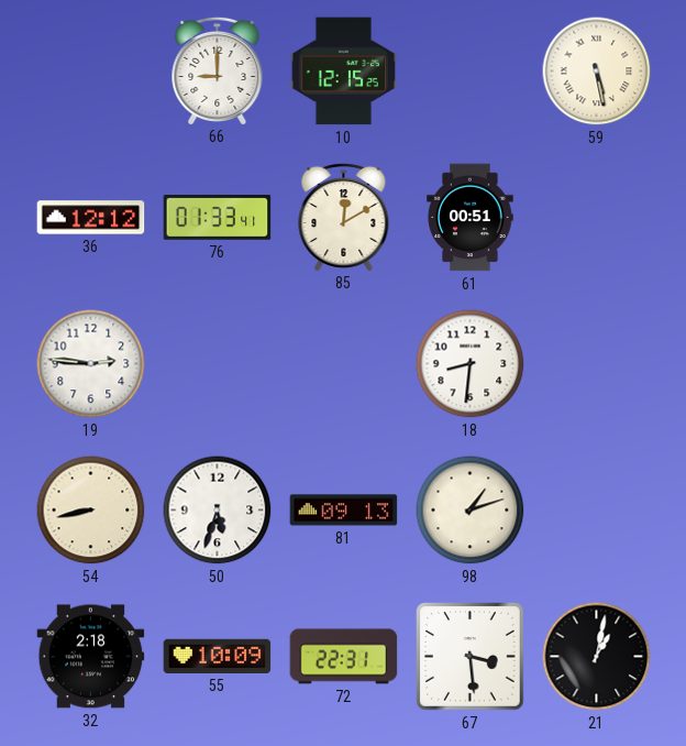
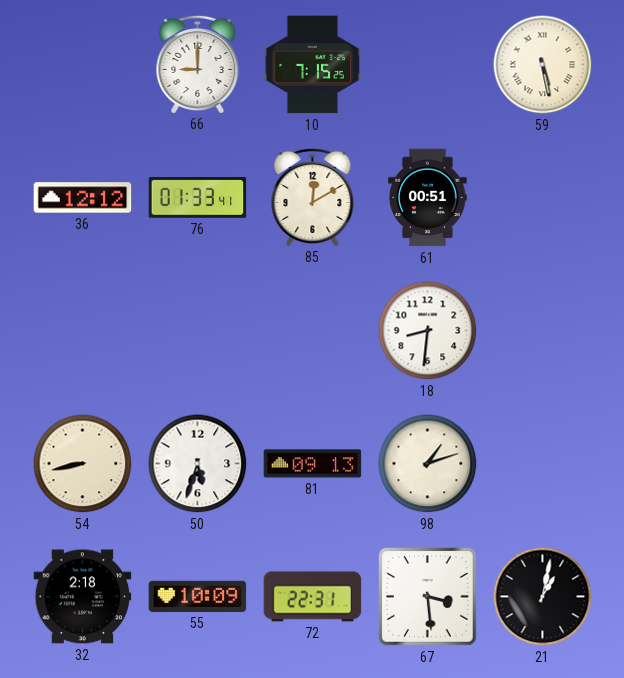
10: 12:15 -> 7:15
19: 2:46 -> none
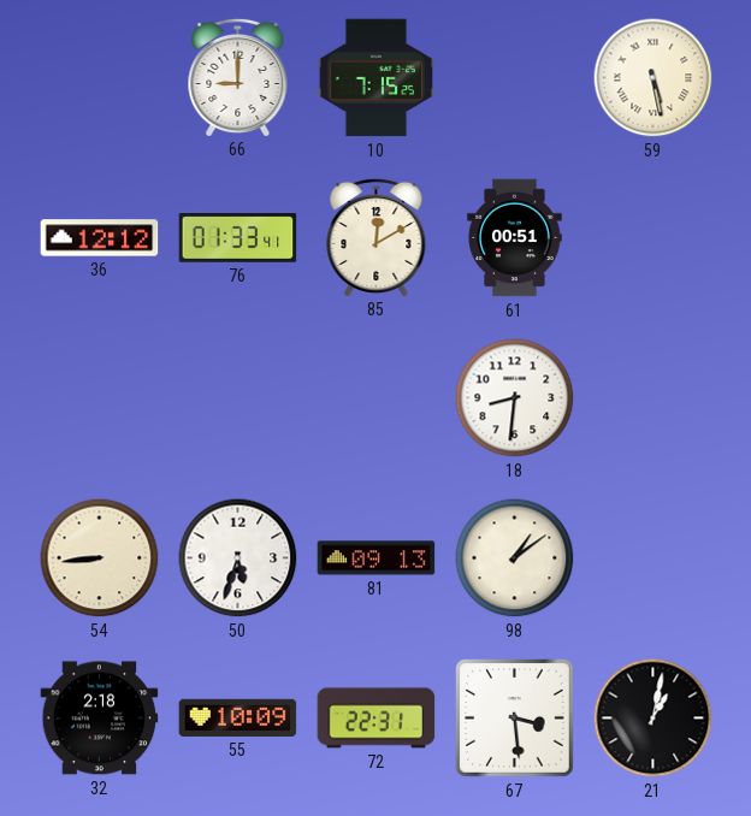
54: 8:43 -> 8:44
98: 1:12 -> 1:09
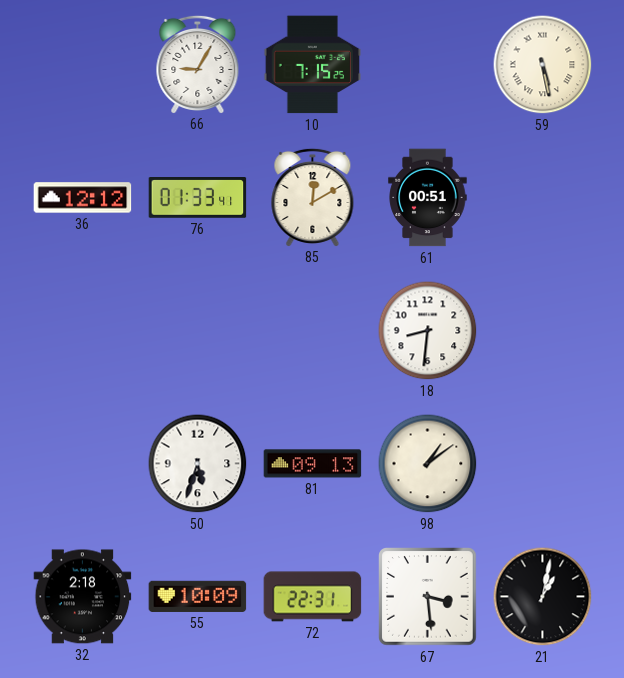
66: 9:00 -> 9:05
54: 8:44 -> none
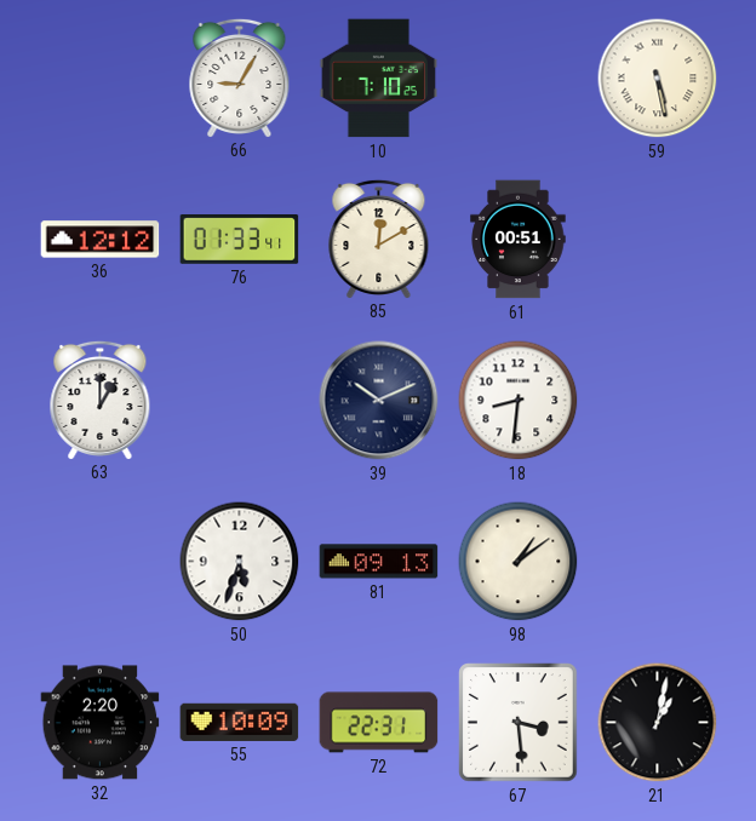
10: 7:15 -> 7:10
63: none -> 1:00
39: none -> 10:11
32: 2:18 -> 2:20
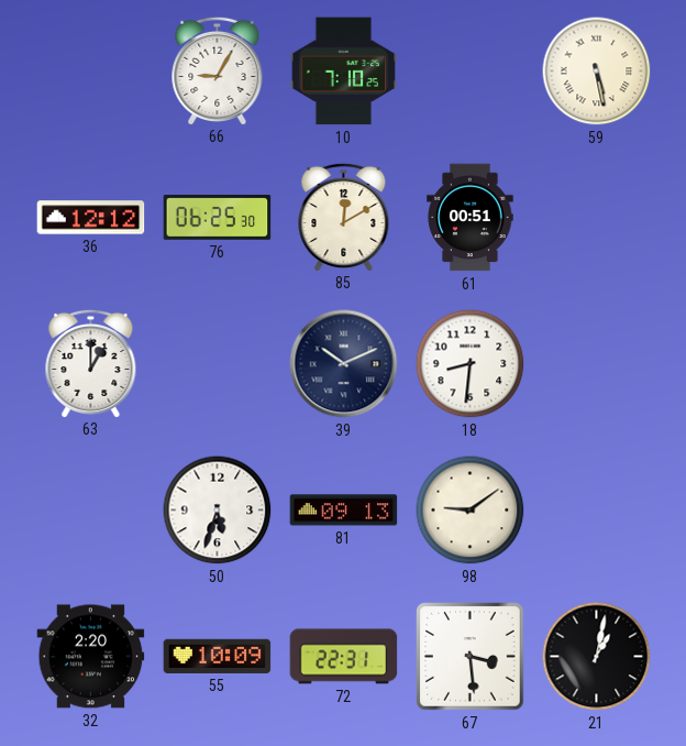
76: 01:33 -> 06:25
98: 1:09 -> 9:09
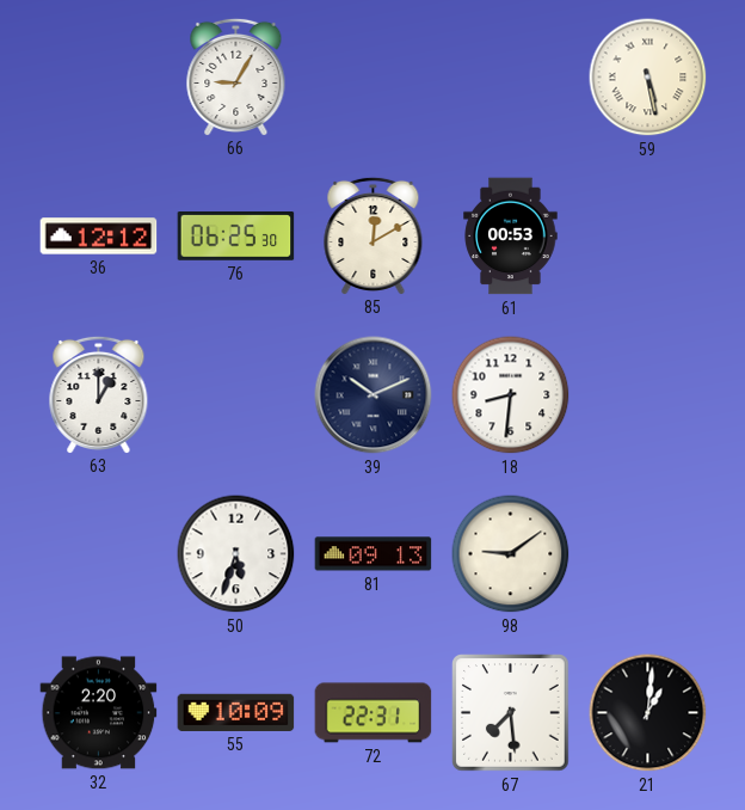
10: 7:10 -> none
61: 00:51 -> 00:53
67: 3:29 -> 7:29
21: 1:02 -> 1:01
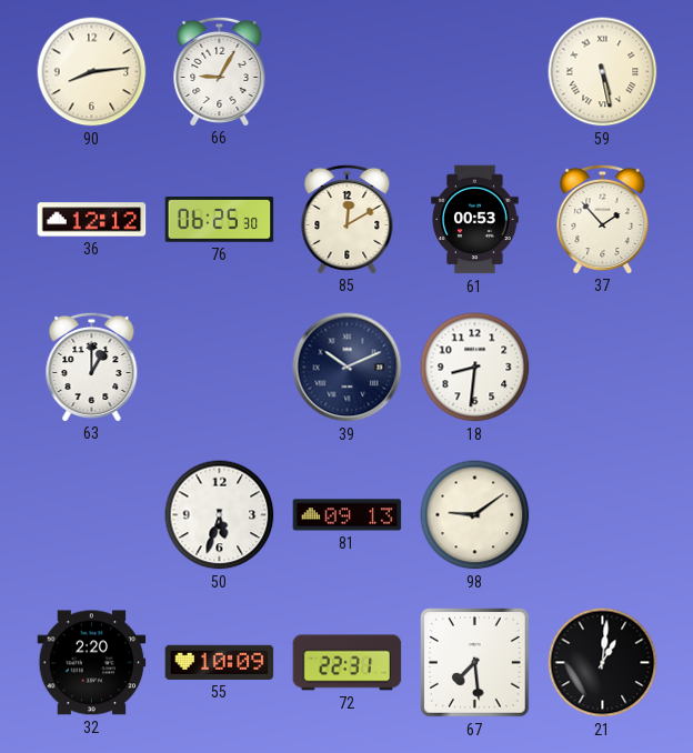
90: none -> 8:14
37: none -> 1:53
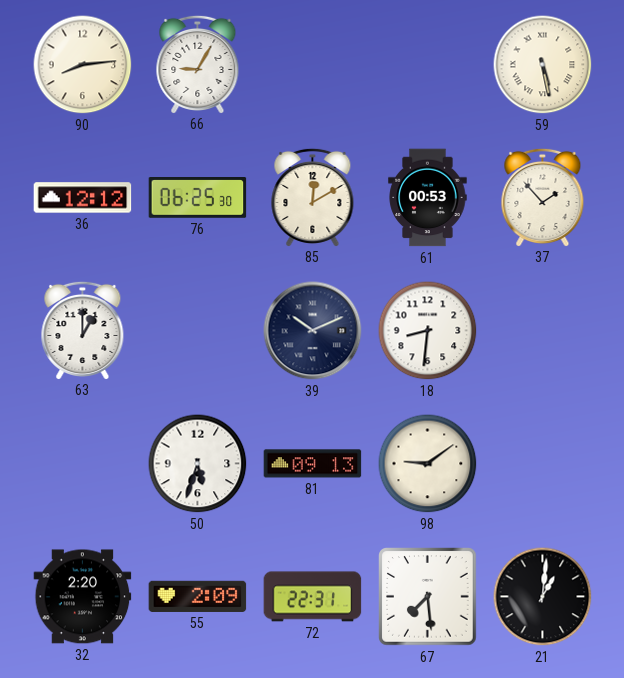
55: 10:09 -> 2:09
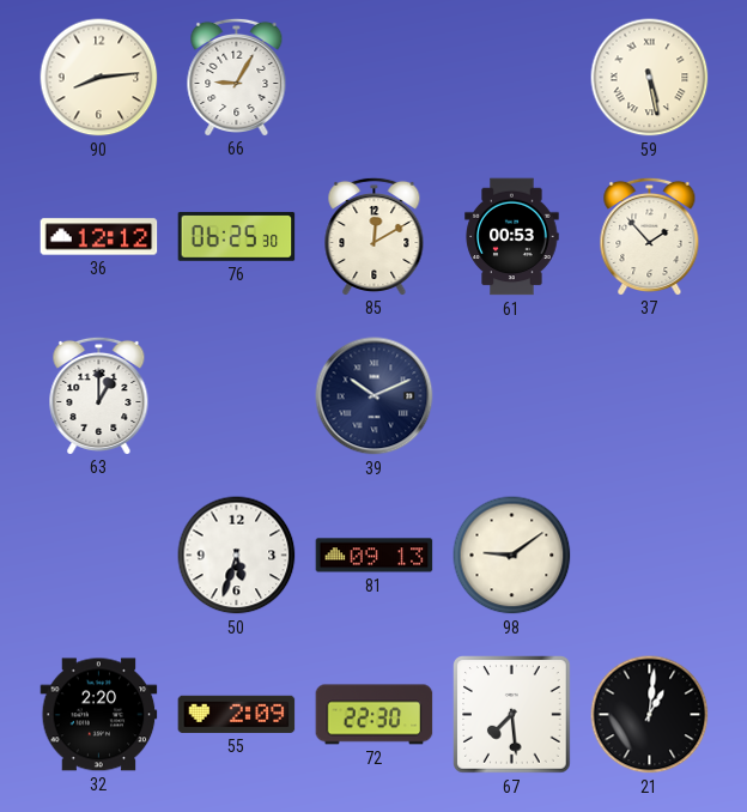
18: 8:31 -> none
72: 22:31 -> 22:30
